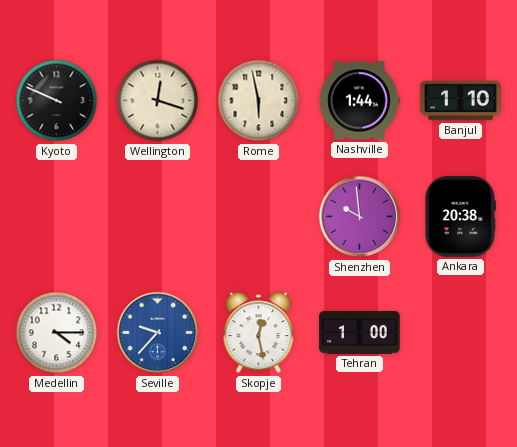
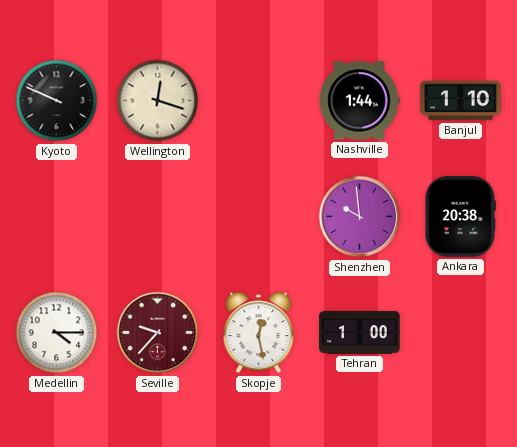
Rome: 5:58 -> none
Seville dial: blue -> burgundy
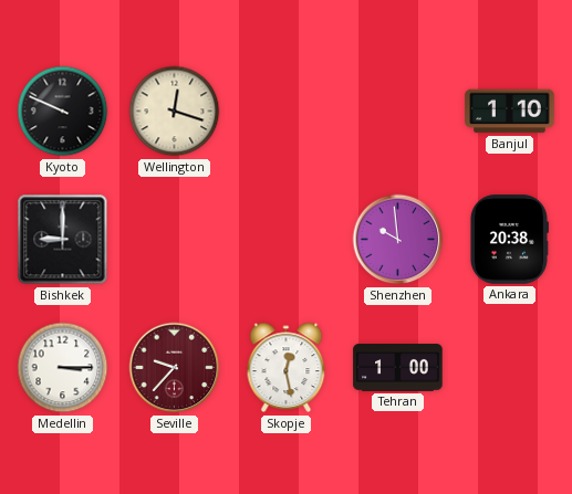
Nashville: 1:44 -> none
Bishkek: none -> 9:00
Medellin: 4:15 -> 3:15
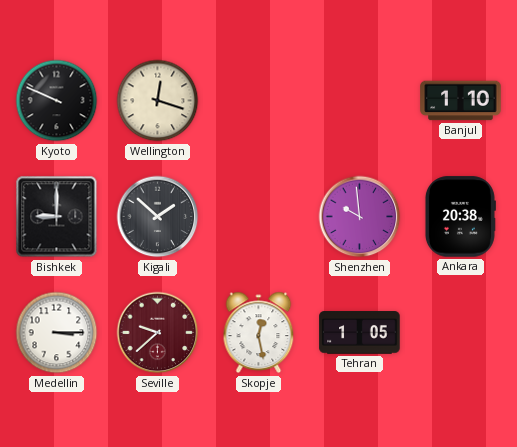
Kigali: none -> 1:52
Seville: 9:37 -> 9:38
Tehran: 1:00 -> 1:05
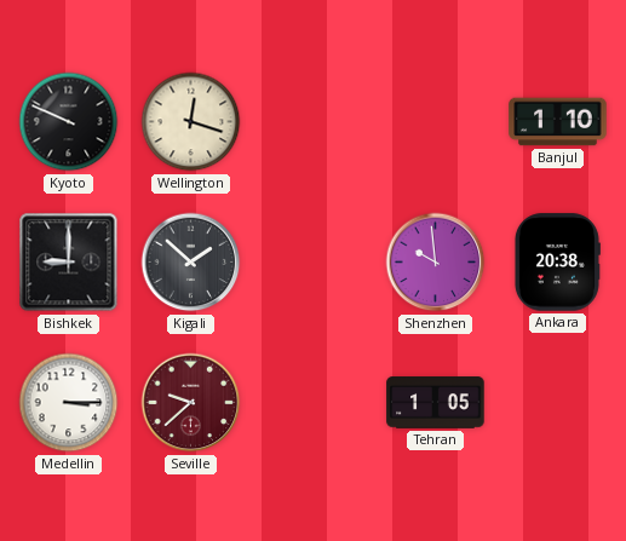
Skopje: 12:28 -> none
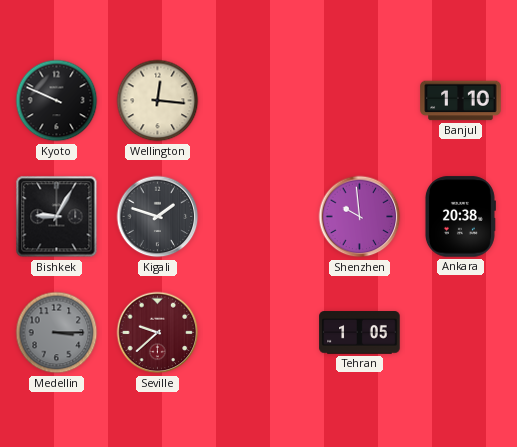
Wellington: 12:18 -> 12:16
Bishkek: 9:00 -> 9:05
Kigali: 1:52 -> 1:48
Medellin dial: white -> grey
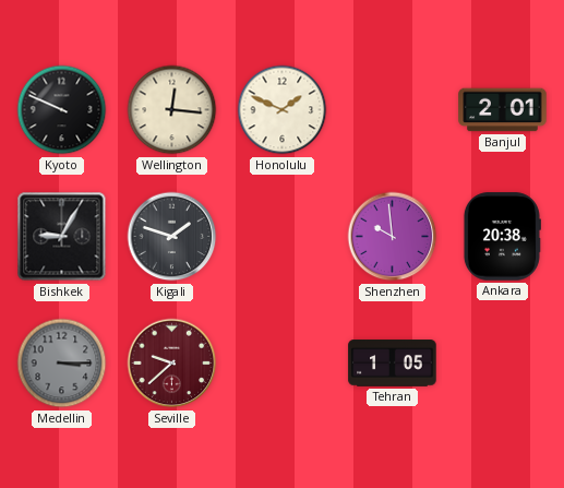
Honolulu: none -> 1:49
Banjul: 1:10 -> 2:01
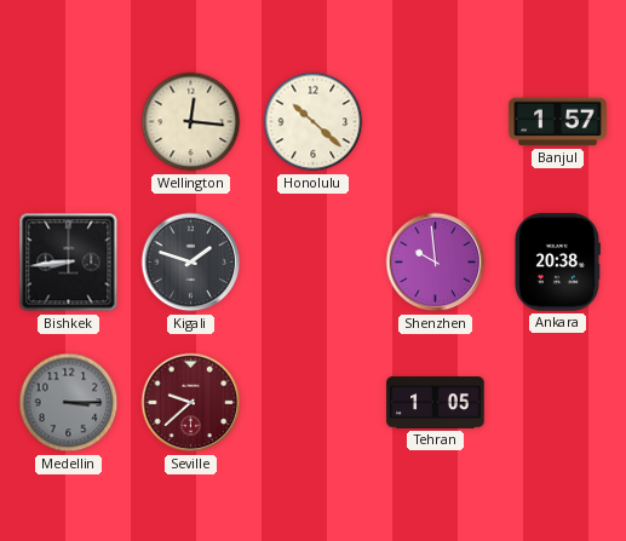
Kyoto: 9:49 -> none
Honolulu: 1:49 -> 10:22
Banjul: 2:01 -> 1:57
Bishkek: 9:05 -> 8:44
